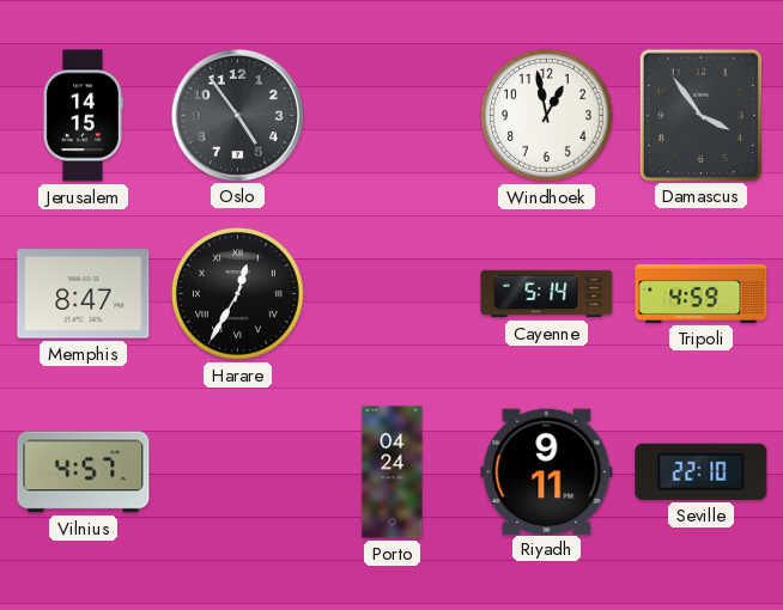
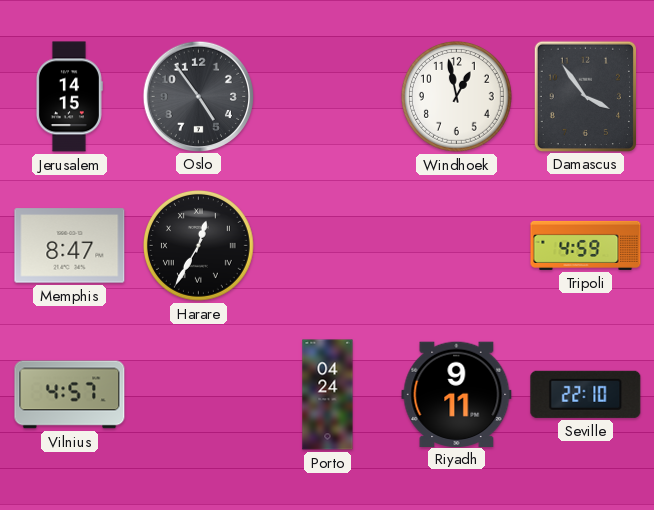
Cayenne: 5:14 -> none
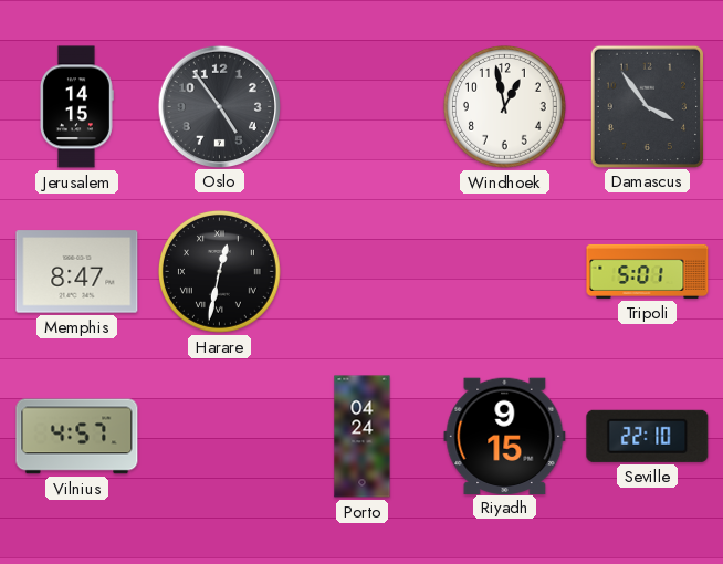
Harare: 12:35 -> 12:32
Tripoli: 4:59 -> 5:01
Riyadh: 9:11 -> 9:15
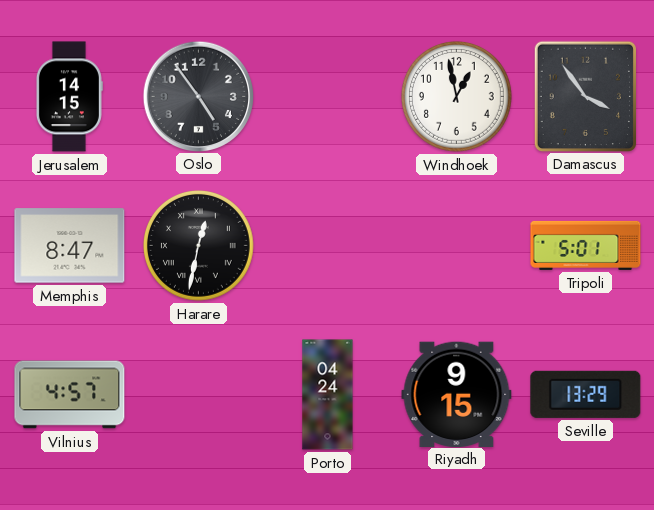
Seville: 22:10 -> 13:29
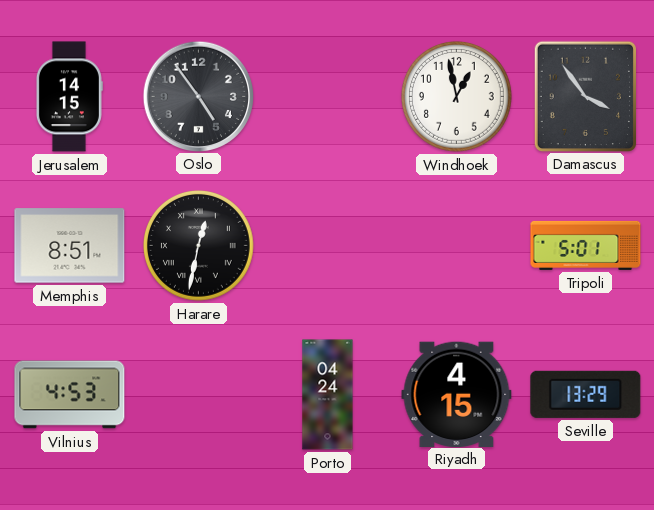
Memphis: 8:47 -> 8:51
Vilnius: 4:57 -> 4:53
Riyadh: 9:15 -> 4:15
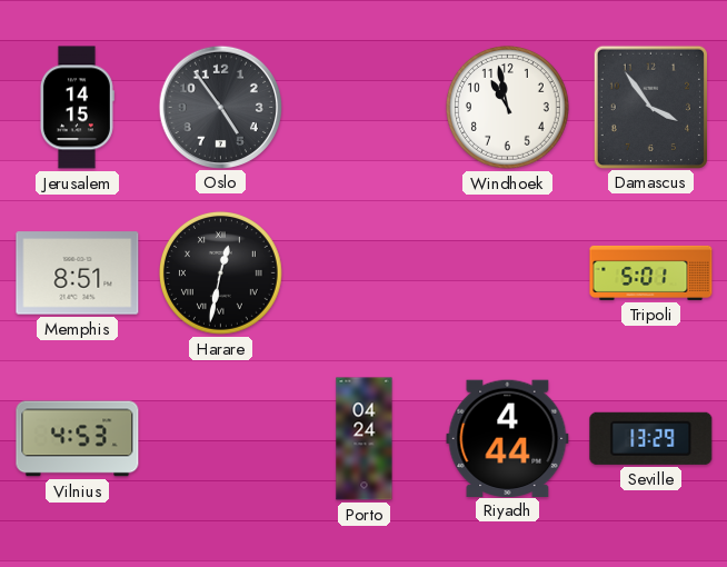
Windhoek: 12:58 -> 10:58
Riyadh: 4:15 -> 4:44
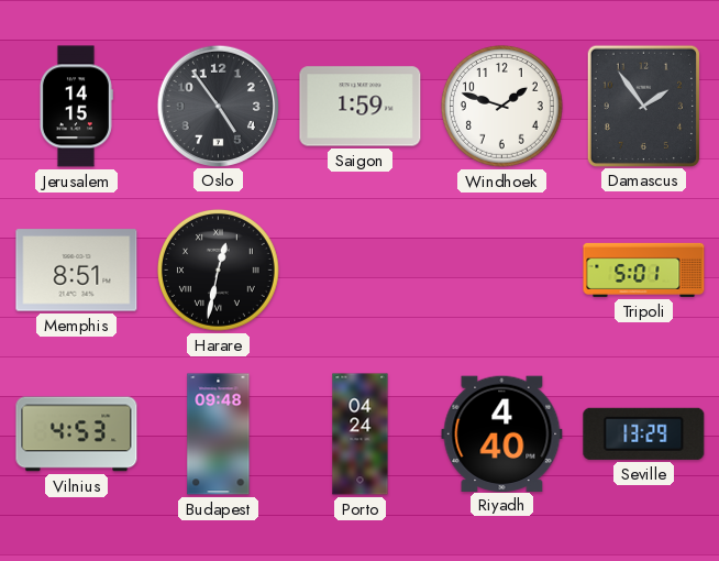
Saigon: none -> 1:59
Windhoek: 10:58 -> 1:48
Damascus: 3:54 -> 1:54
Budapest: none -> 09:48
Riyadh: 4:44 -> 4:40
